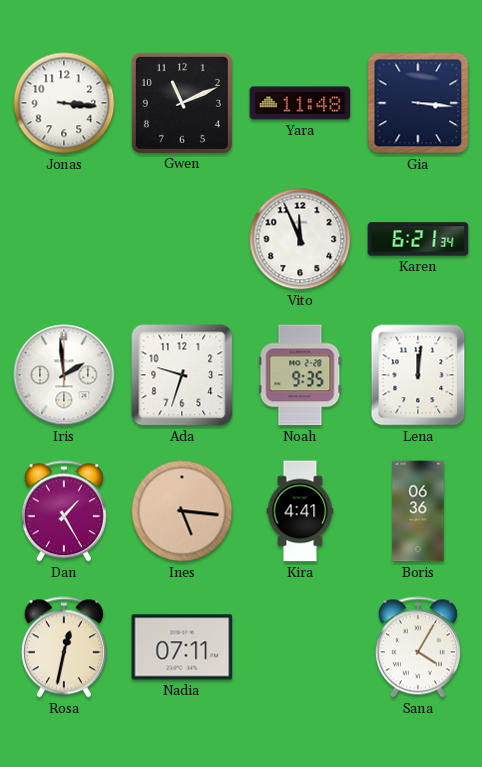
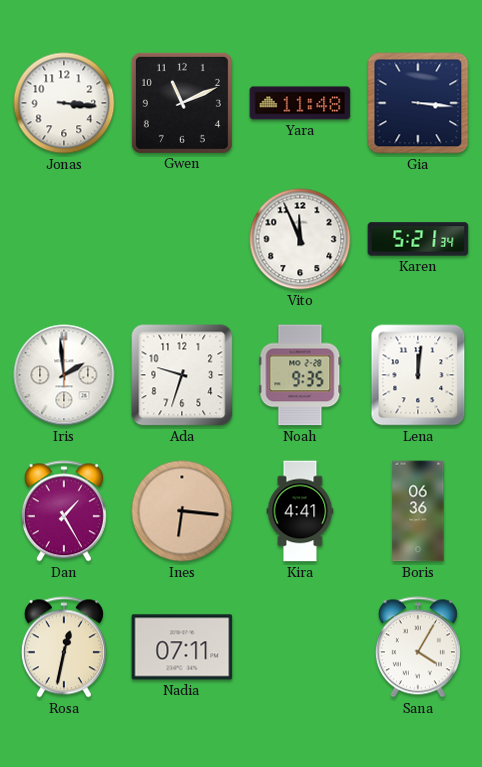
Karen: 6:21 -> 5:21
Ines: 5:16 -> 6:16
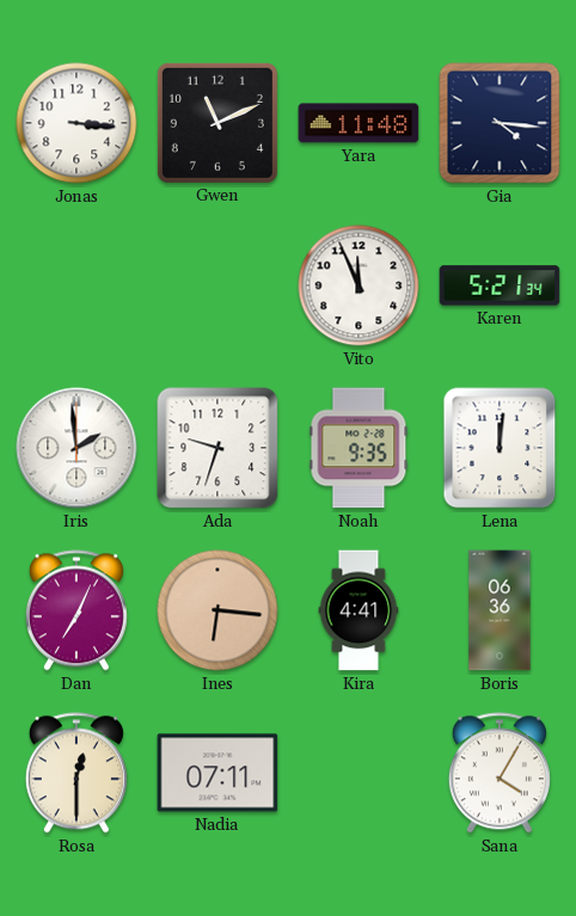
Gia: 3:16 -> 4:16
Dan: 1:25 -> 7:04
Rosa: 12:32 -> 12:30
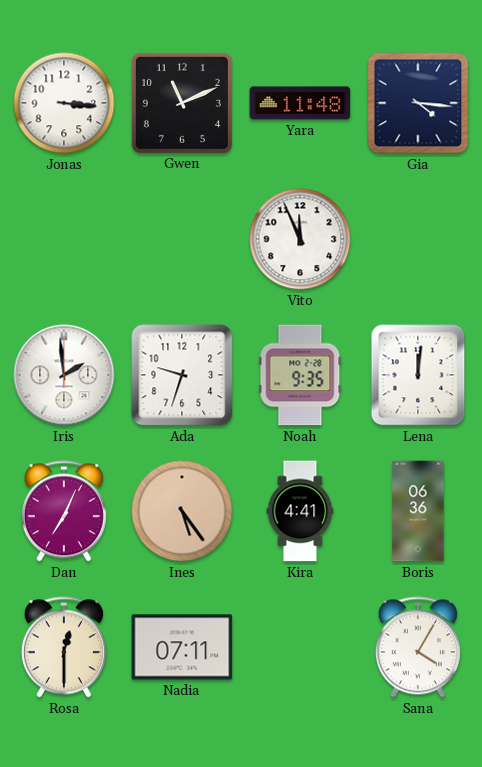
Karen: 5:21 -> none
Ines: 6:16 -> 5:24
